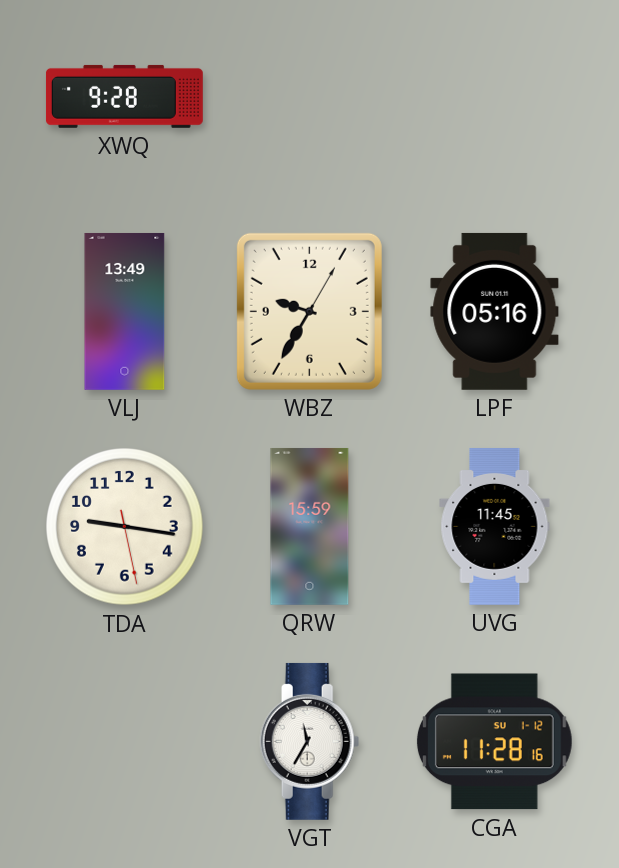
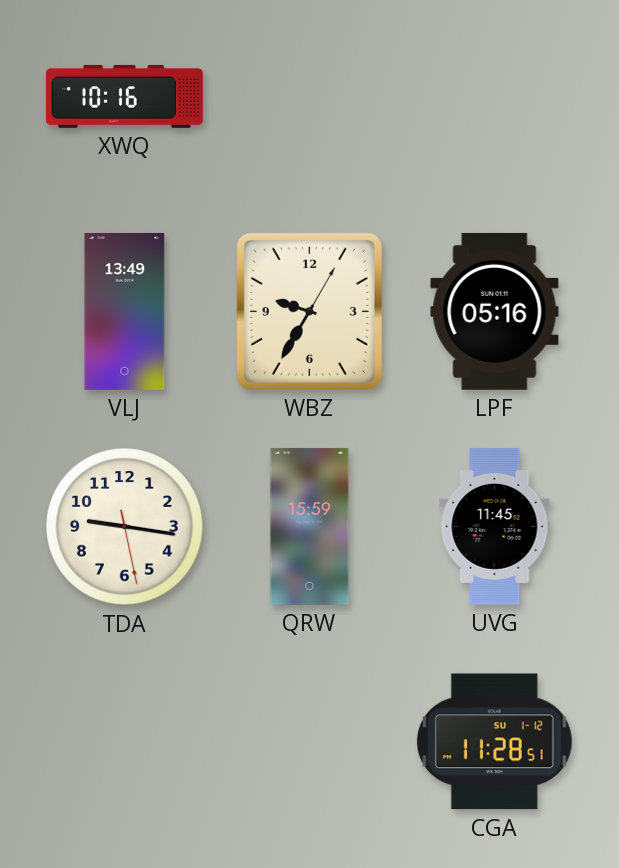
XWQ: 9:28 -> 10:16
VGT: 11:35 -> none
CGA: 11:28:16 -> 11:28:51
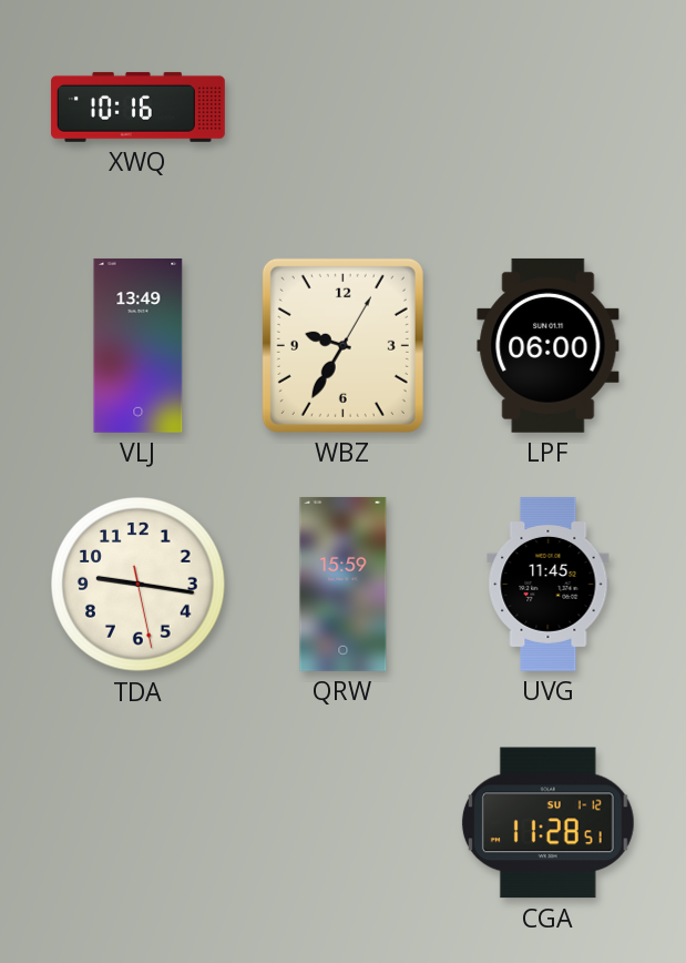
LPF: 05:16 -> 06:00
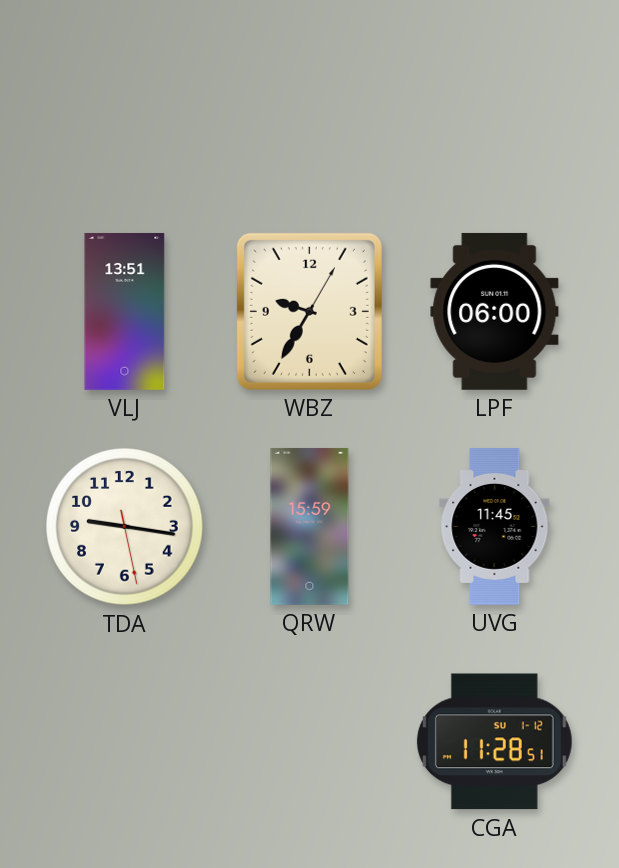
XWQ: 10:16 -> none
VLJ: 13:49 -> 13:51
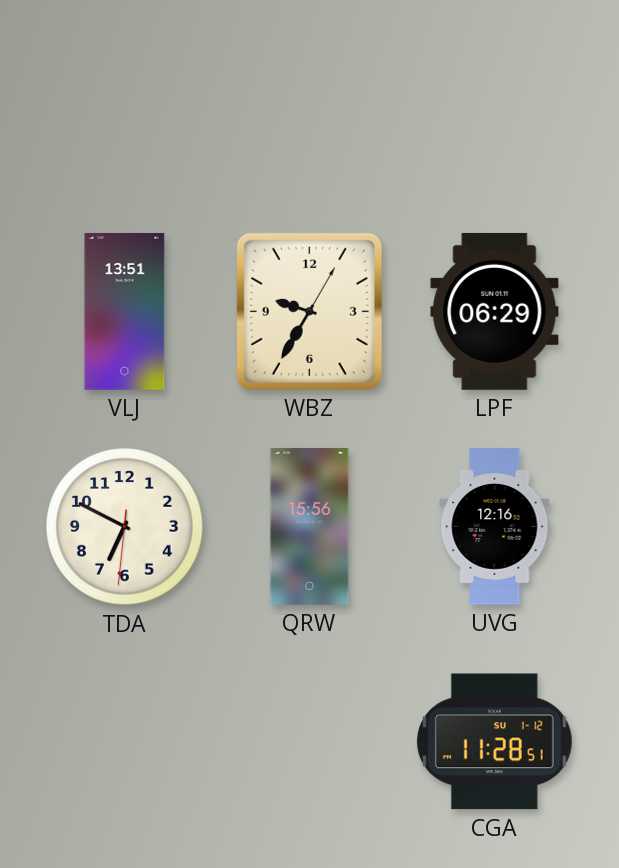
LPF: 06:00 -> 06:29
TDA: 9:16 -> 6:49
QRW: 15:59 -> 15:56
UVG: 11:45 -> 12:16
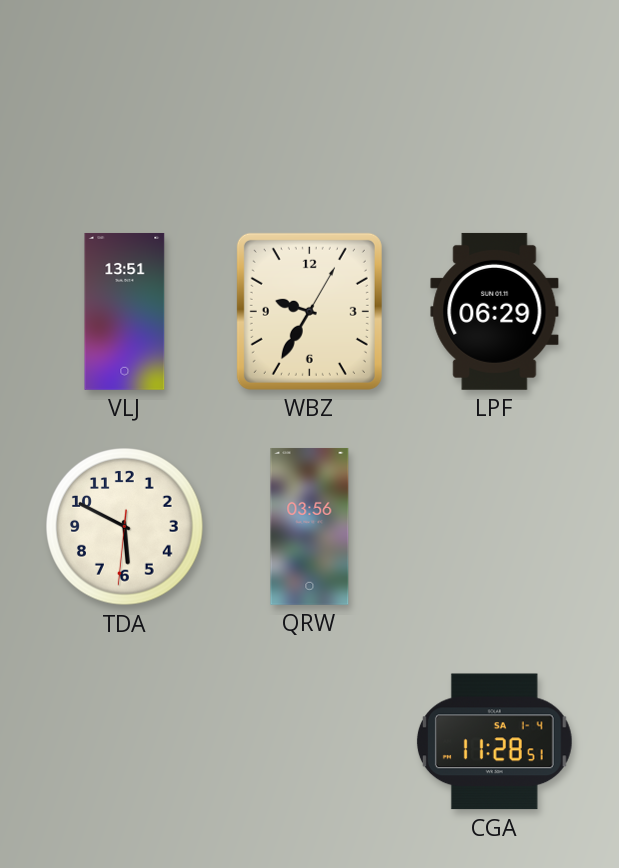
TDA: 6:49 -> 5:49
QRW: 15:56 -> 03:56
UVG: 12:16 -> none
CGA date: SU 1-12 -> SA 1-4
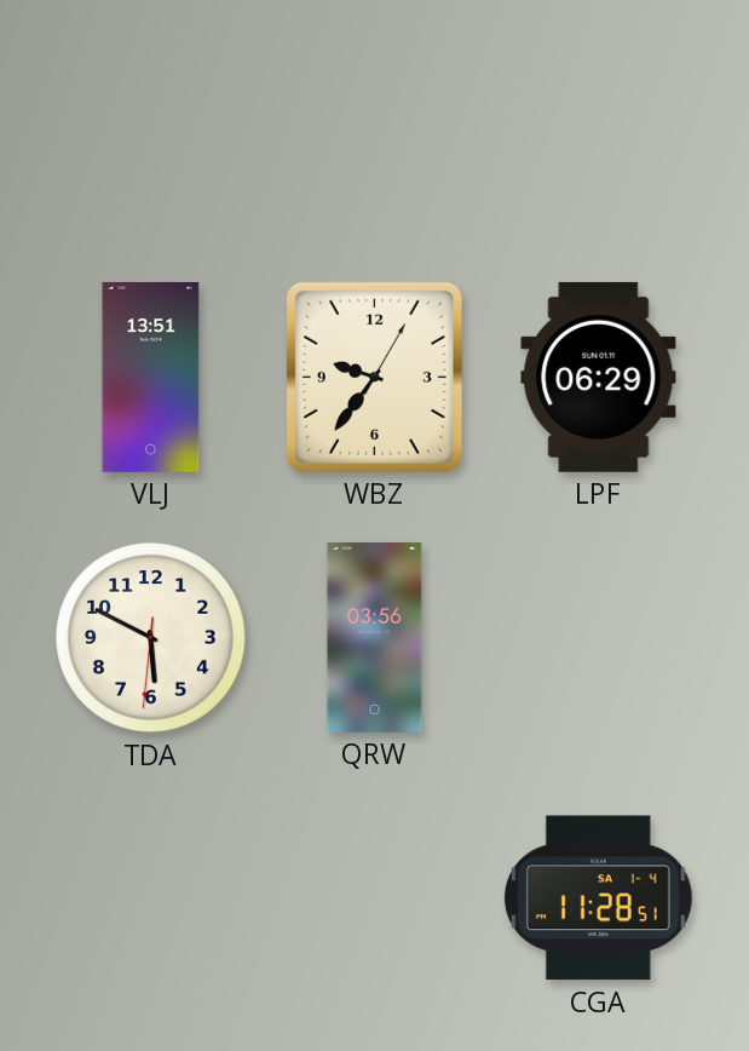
WBZ: 9:35 -> 9:36
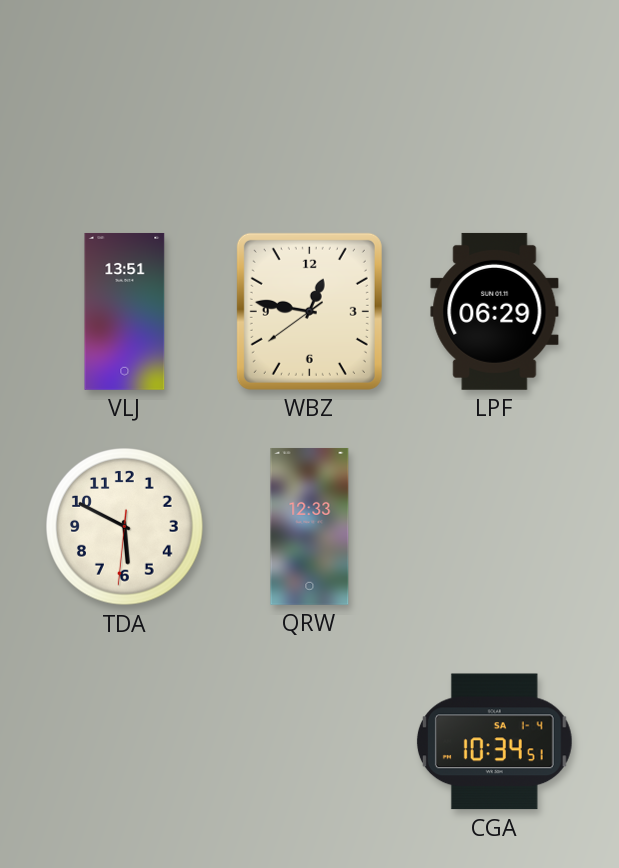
WBZ: 9:36 -> 12:46
QRW: 03:56 -> 12:33
CGA: 11:28 -> 10:34
